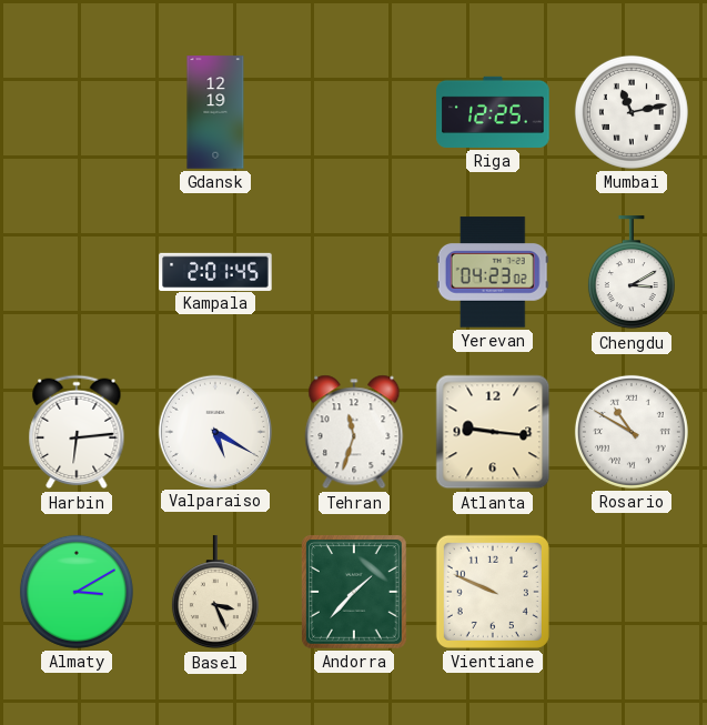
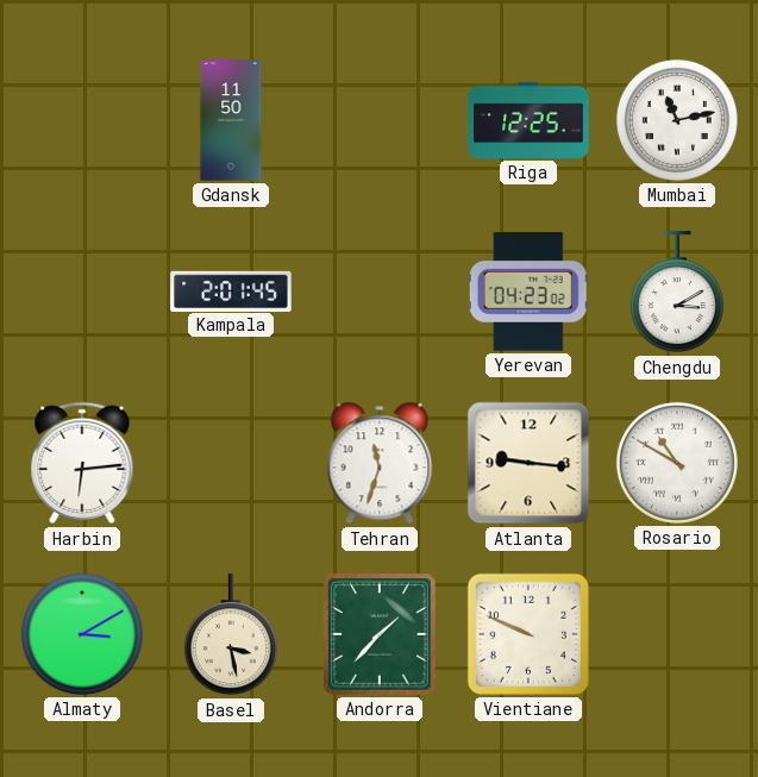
Gdansk: 12:19 -> 11:50
Valparaiso: 5:20 -> none
Basel: 3:26 -> 3:28
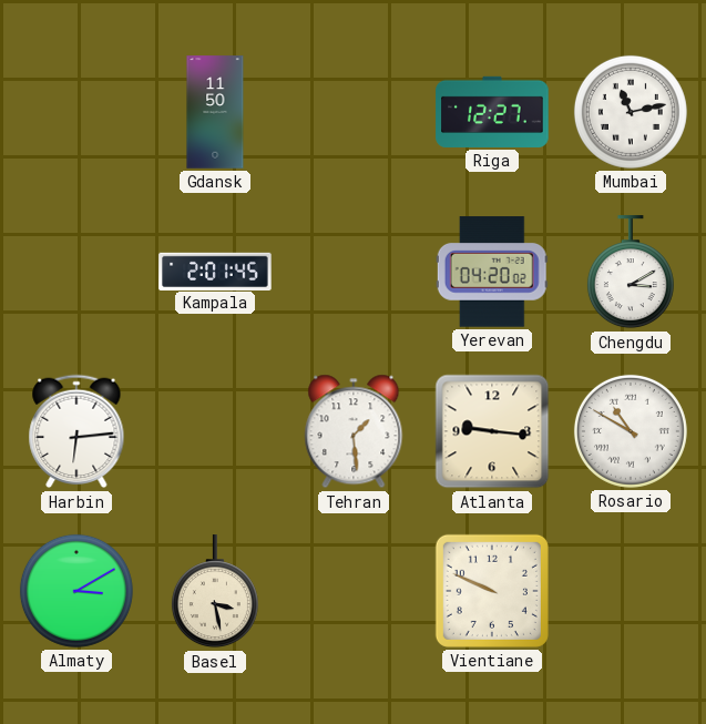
Riga: 12:25 -> 12:27
Yerevan: 04:23 -> 04:20
Tehran: 11:33 -> 1:29
Andorra: 1:37 -> none
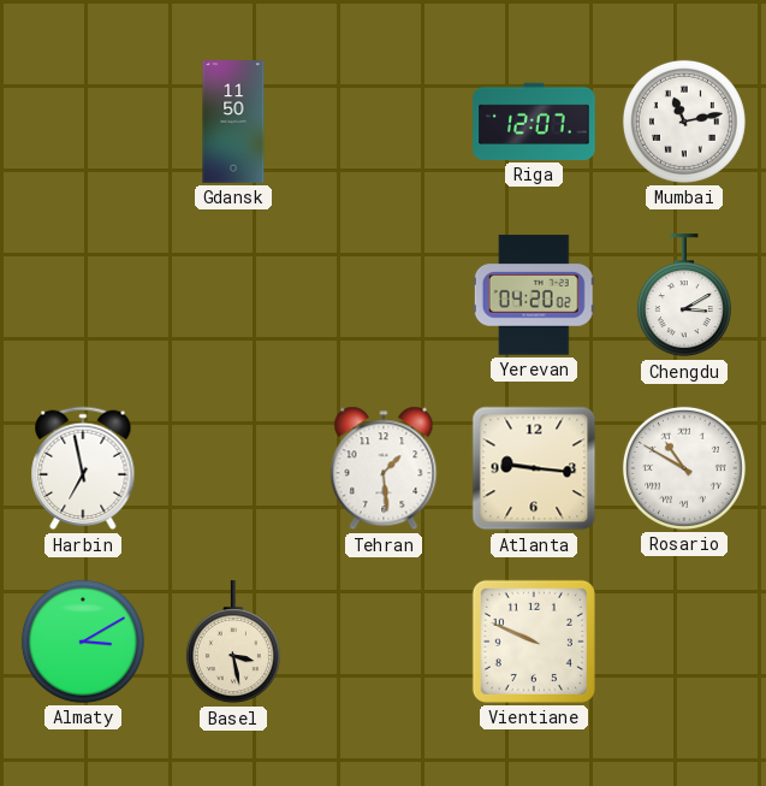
Riga: 12:27 -> 12:07
Kampala: 2:01 -> none
Harbin: 6:14 -> 6:58
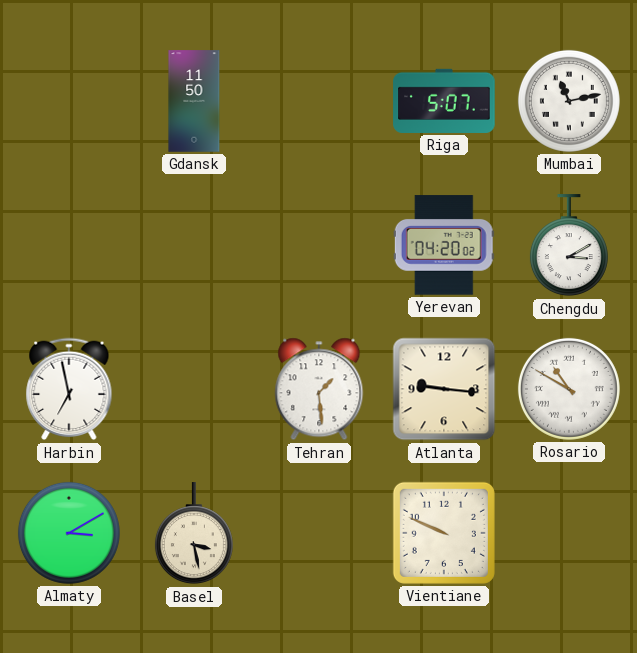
Riga: 12:07 -> 5:07
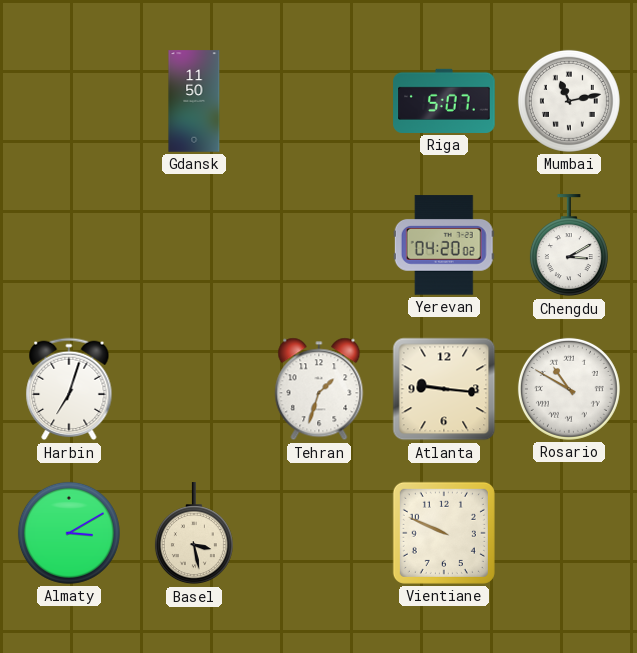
Harbin: 6:58 -> 7:03
Tehran: 1:29 -> 1:33
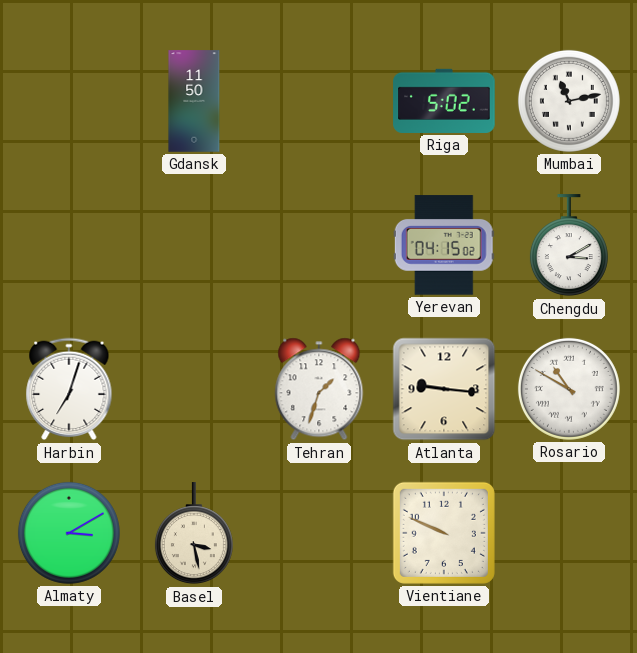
Riga: 5:07 -> 5:02
Yerevan: 04:20 -> 04:15
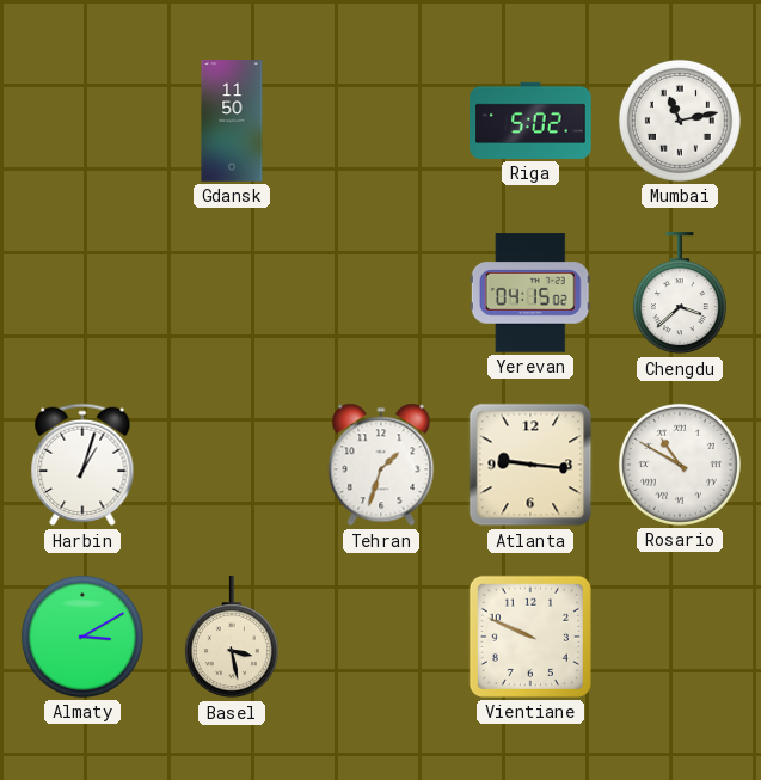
Chengdu: 3:10 -> 3:38
Harbin: 7:03 -> 1:03
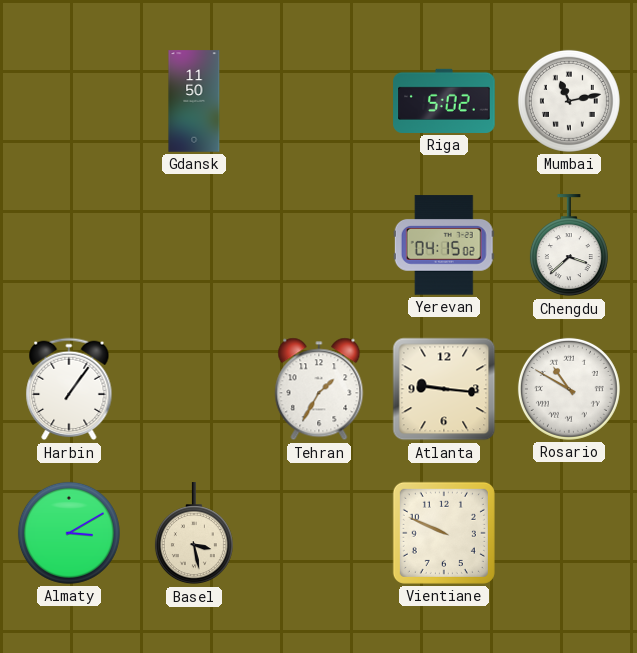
Harbin: 1:03 -> 1:06
Tehran: 1:33 -> 1:35
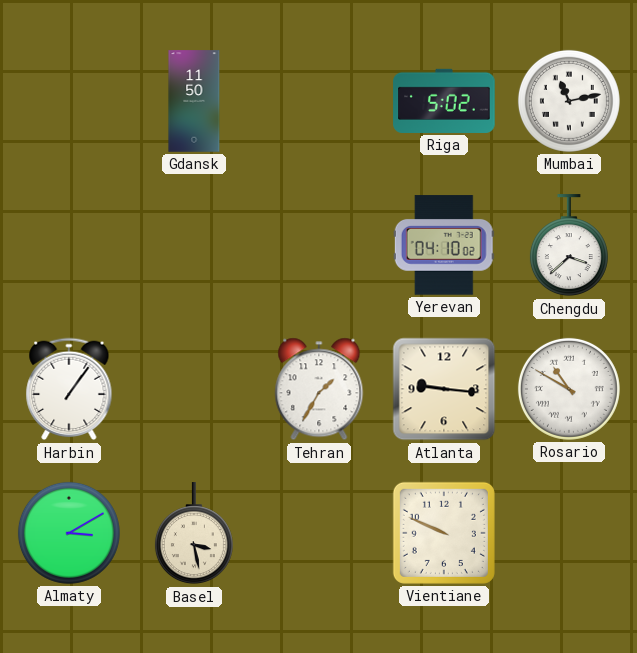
Yerevan: 04:15 -> 04:10
